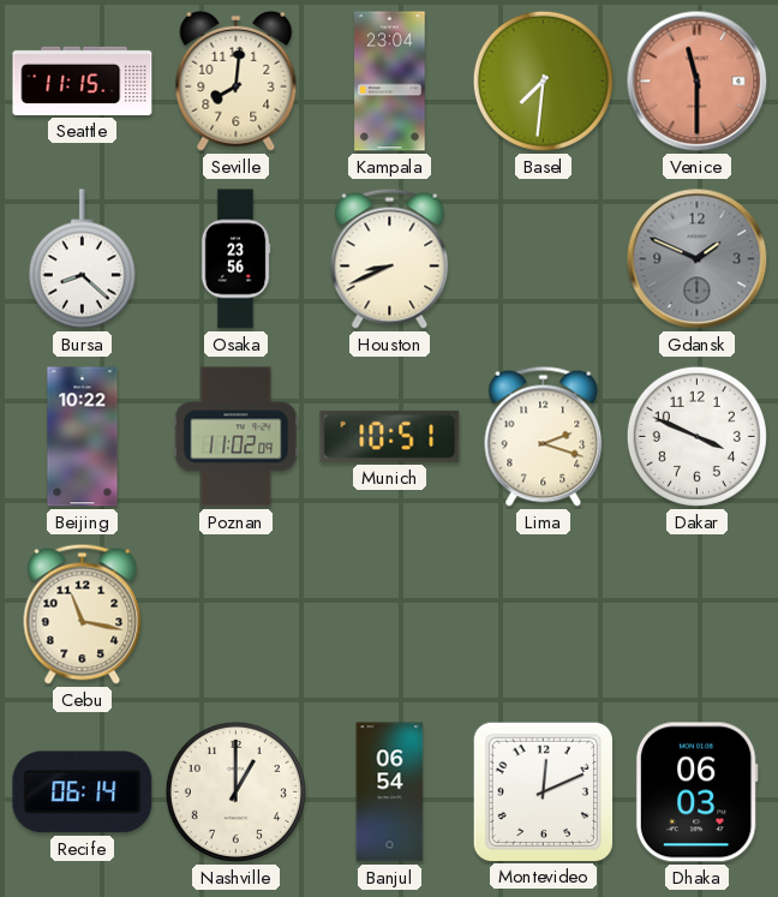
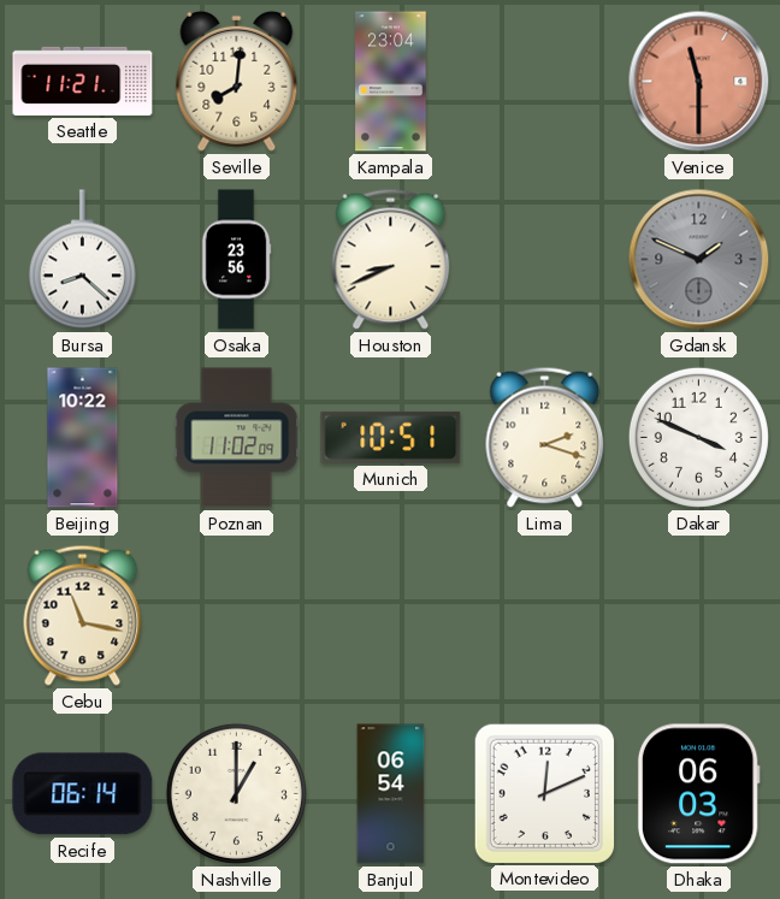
Seattle: 11:15 -> 11:21
Basel: 7:31 -> none
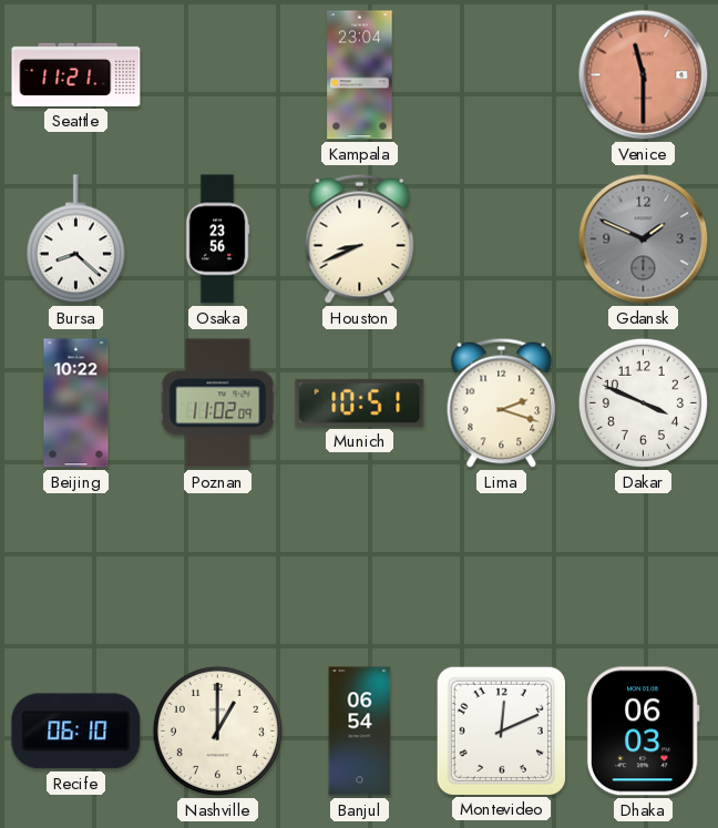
Seville: 8:01 -> none
Cebu: 11:17 -> none
Recife: 06:14 -> 06:10
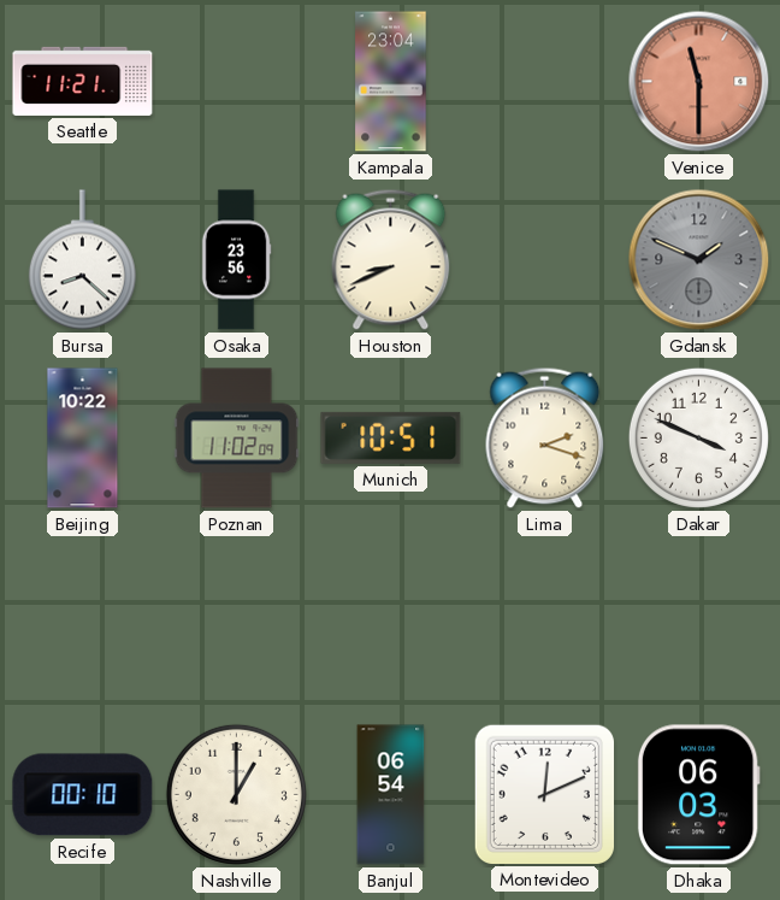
Recife: 06:10 -> 00:10
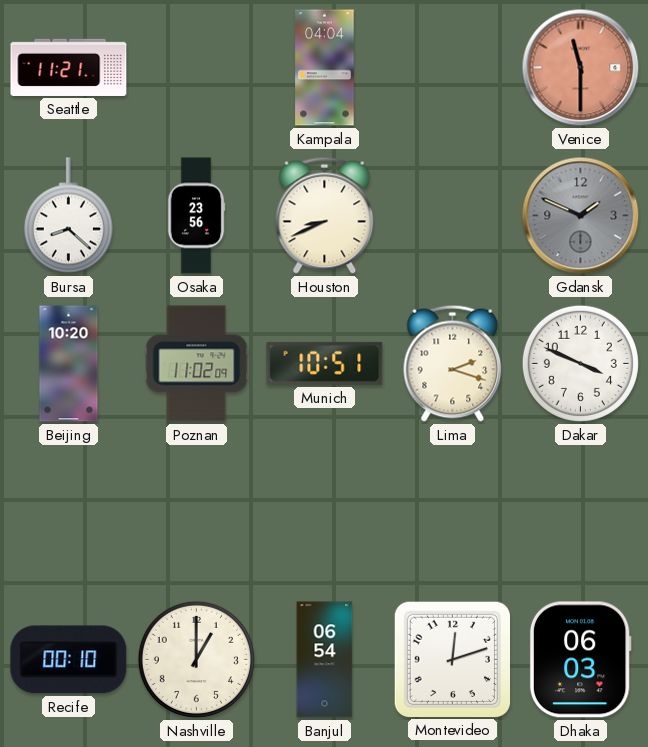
Kampala: 23:04 -> 04:04
Beijing: 10:22 -> 10:20
Montevideo: 12:11 -> 12:12
